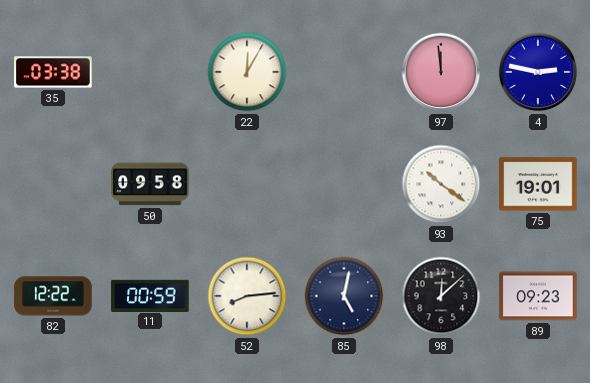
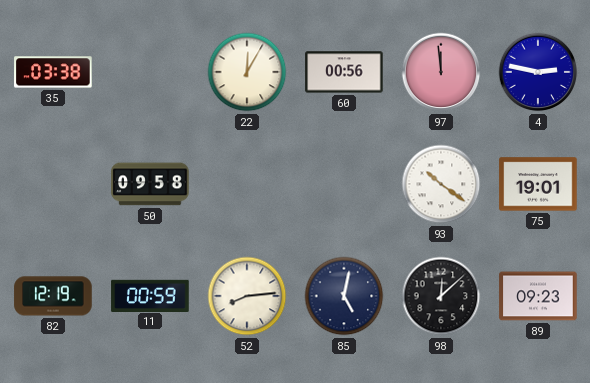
60: none -> 00:56
82: 12:22 -> 12:19
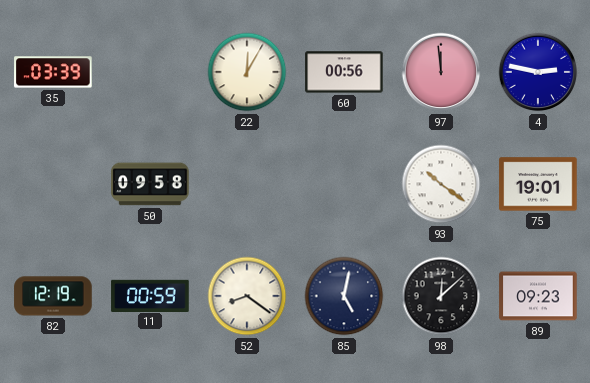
35: 03:38 -> 03:39
52: 8:14 -> 8:21
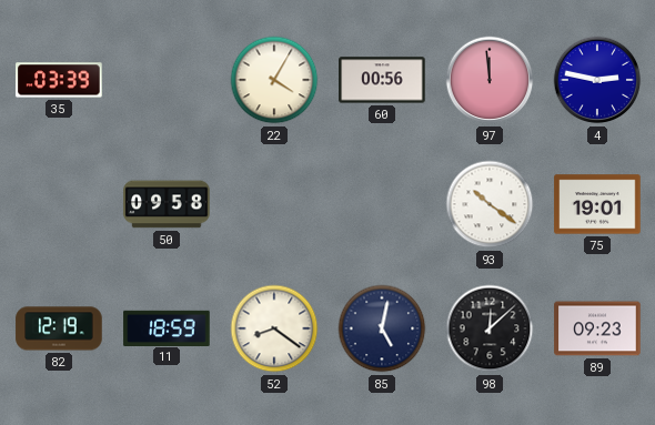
22: 12:05 -> 4:05
11: 00:59 -> 18:59
